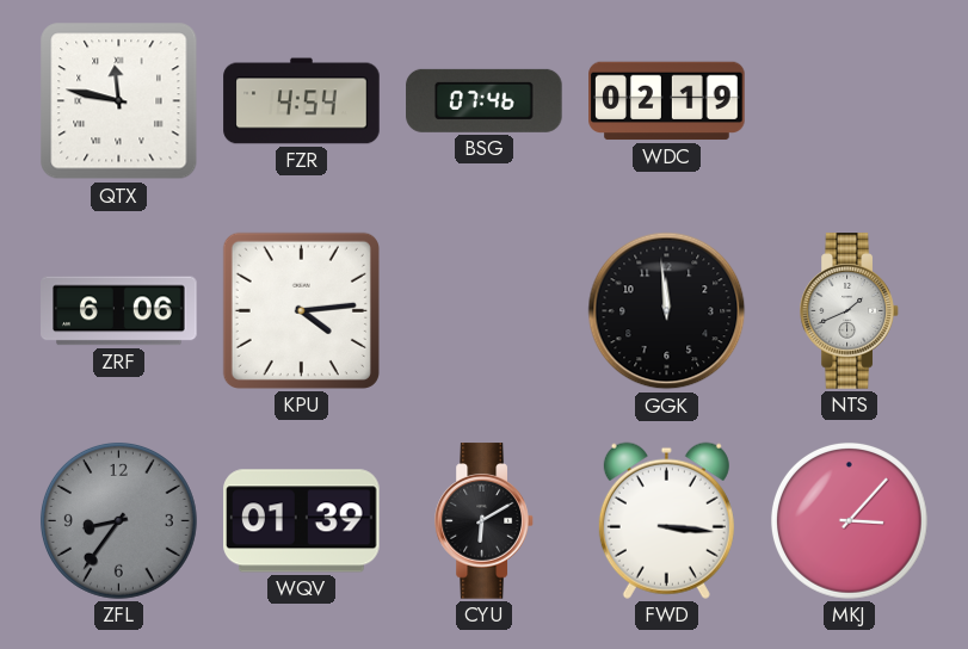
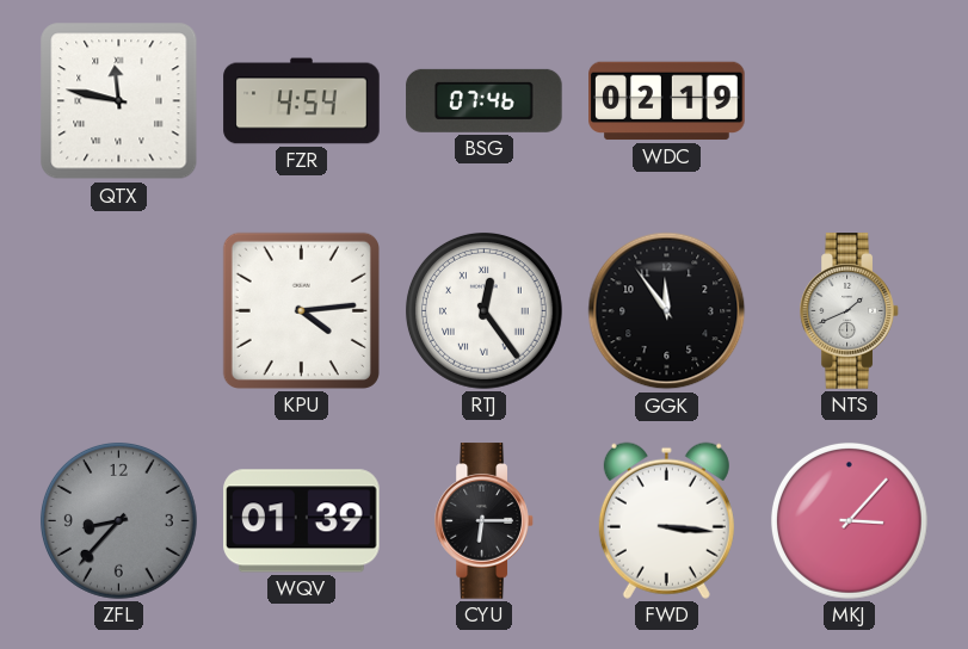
ZRF: 6:06 -> none
RTJ: none -> 12:24
GGK: 11:59 -> 11:54
ZFL: 8:36 -> 8:37
CYU: 6:10 -> 6:15
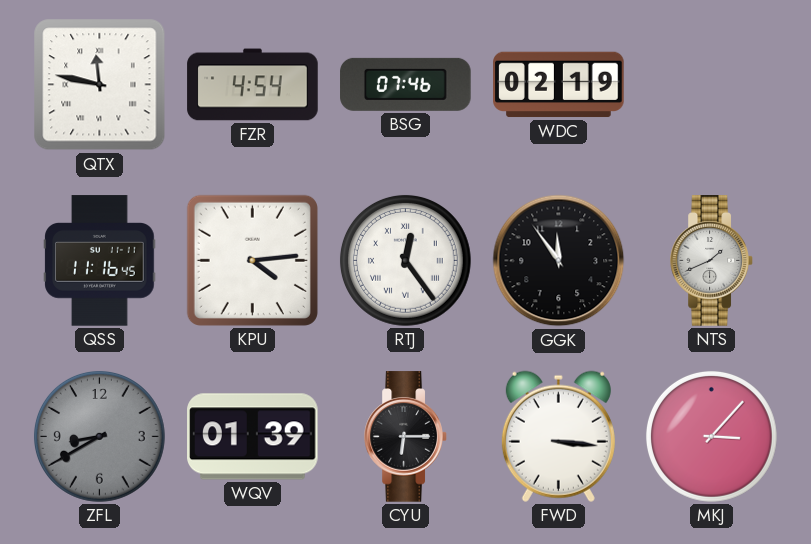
QSS: none -> 11:16
ZFL: 8:37 -> 8:40
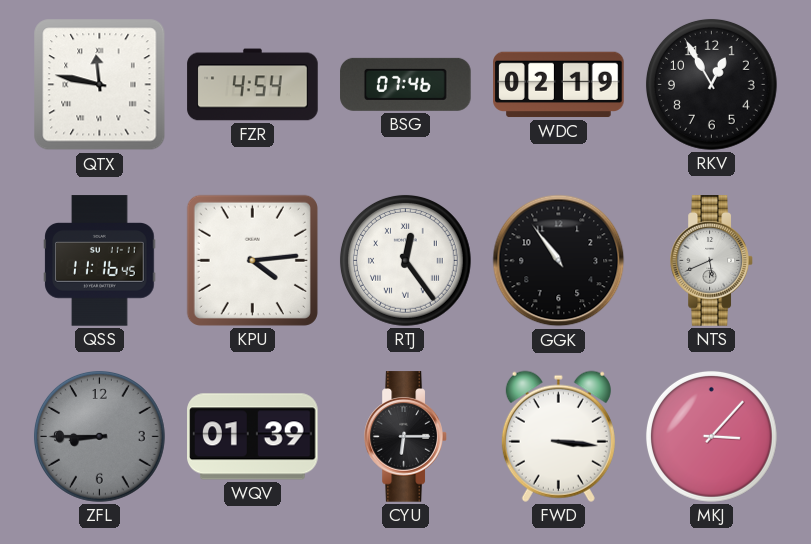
RKV: none -> 12:55
GGK: 11:54 -> 10:54
NTS: 1:41 -> 5:41
ZFL: 8:40 -> 8:45
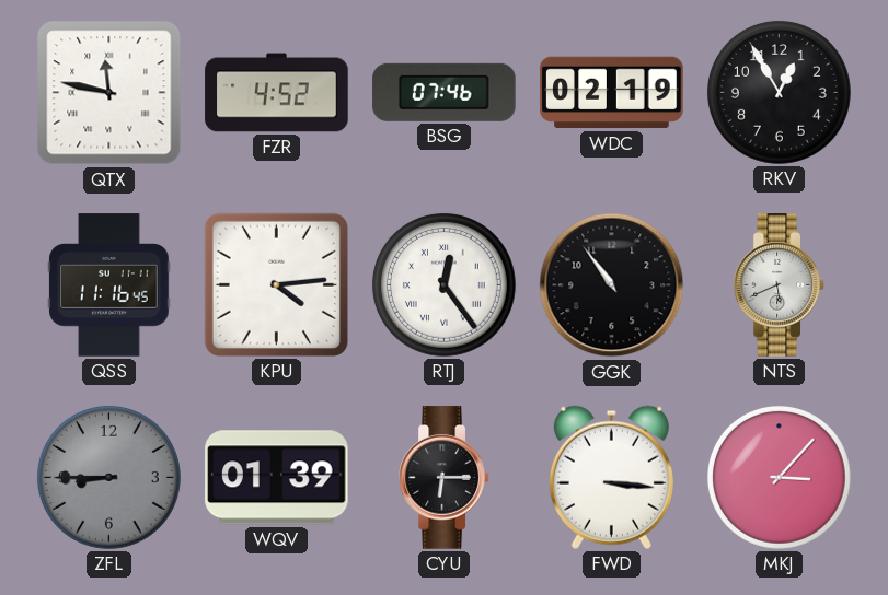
FZR: 4:54 -> 4:52
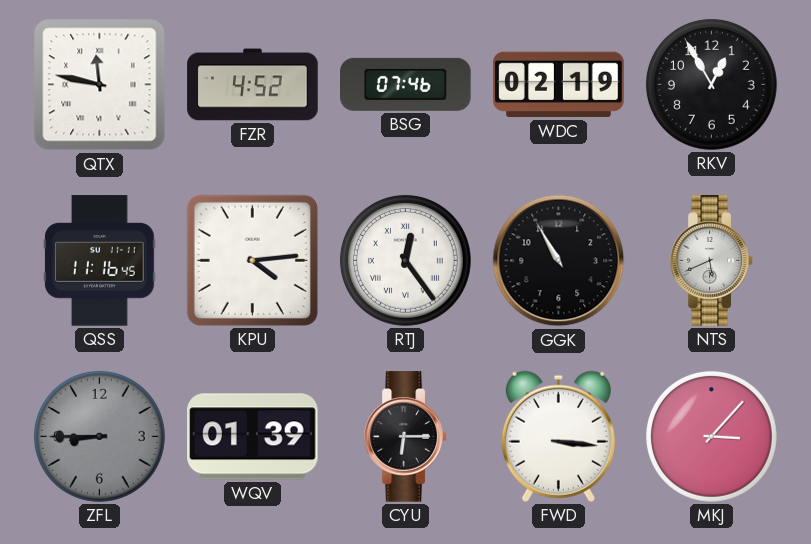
GGK: 10:54 -> 10:55
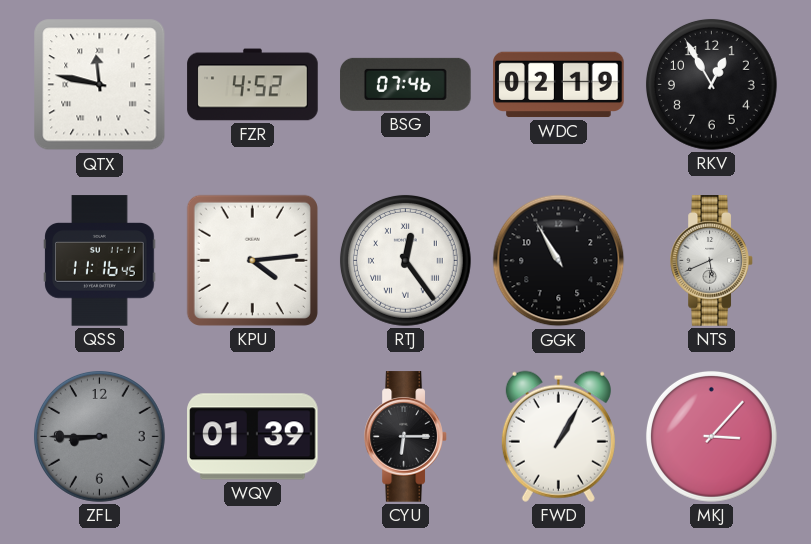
FWD: 3:16 -> 1:05
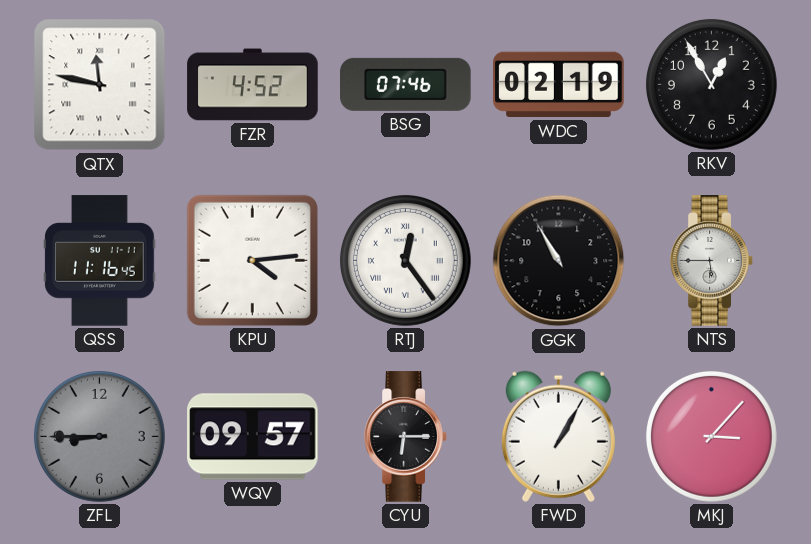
NTS: 5:41 -> 5:45
WQV: 01:39 -> 09:57
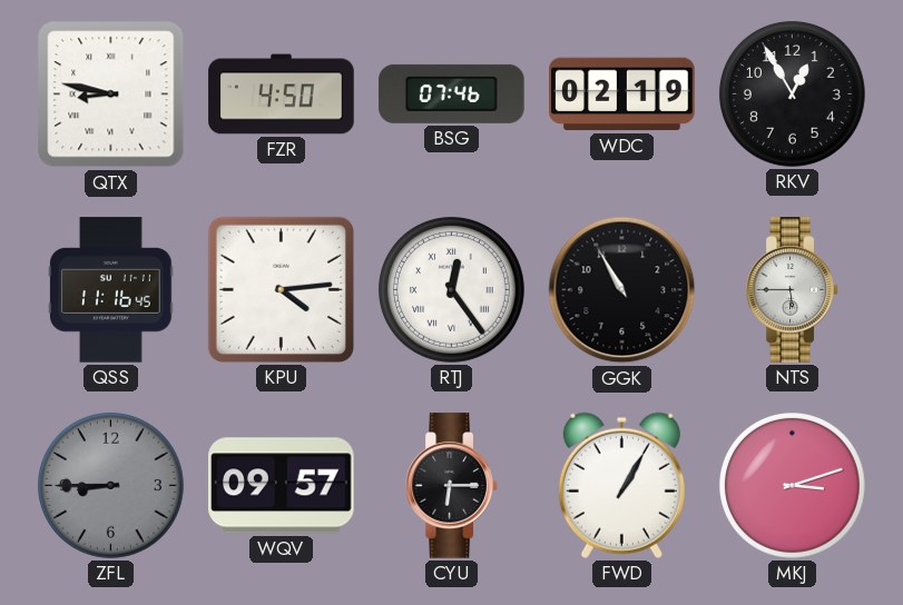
QTX: 11:47 -> 8:47
FZR: 4:52 -> 4:50
MKJ: 3:07 -> 3:12
